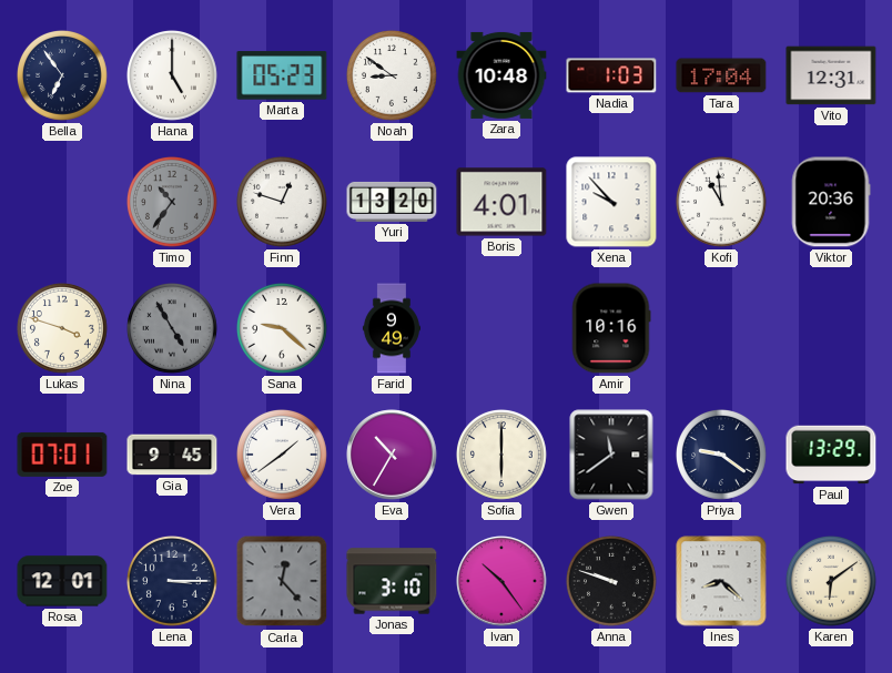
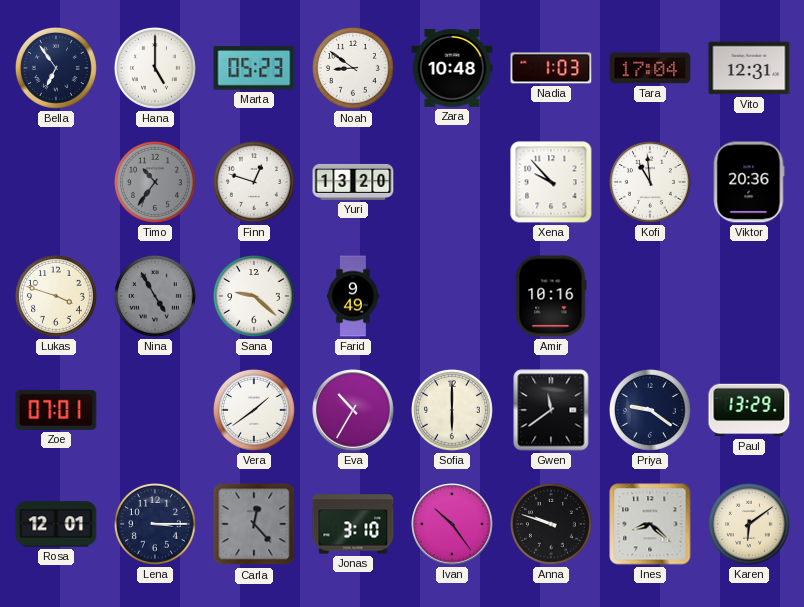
Boris: 4:01 -> none
Gia: 9:45 -> none
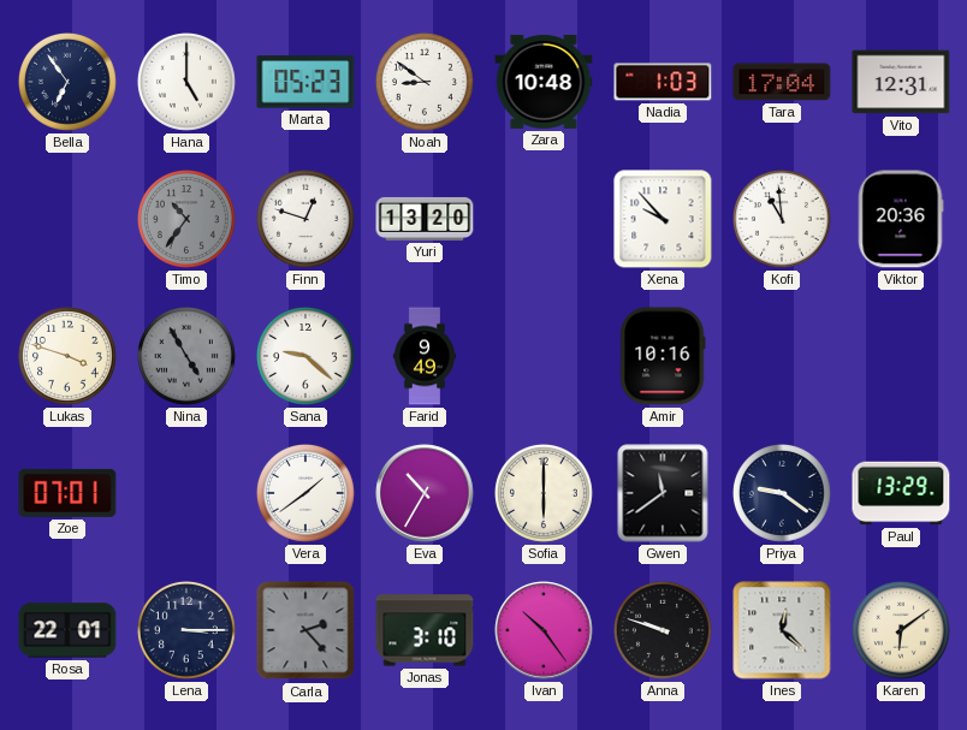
Rosa: 12:01 -> 22:01
Carla: 12:23 -> 2:23
Ines: 8:22 -> 12:22
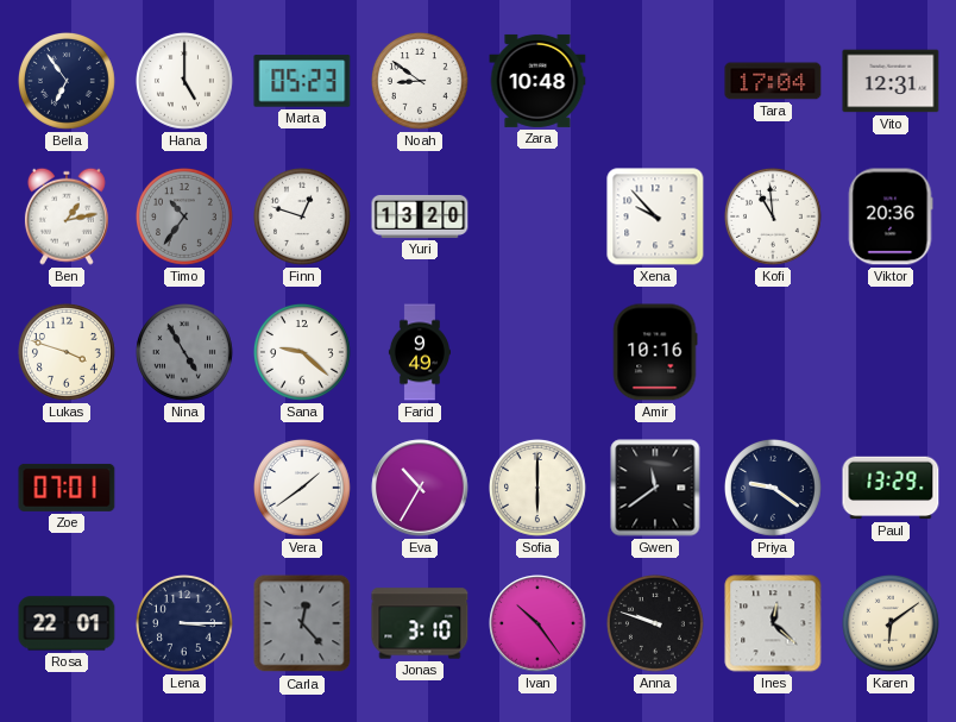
Nadia: 1:03 -> none
Ben: none -> 1:13
Carla: 2:23 -> 12:23
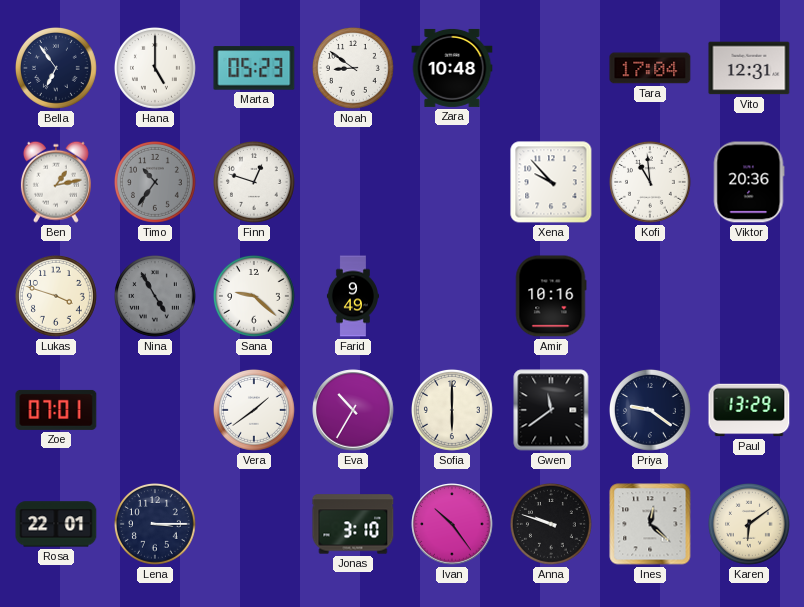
Yuri: 13:20 -> none
Carla: 12:23 -> none
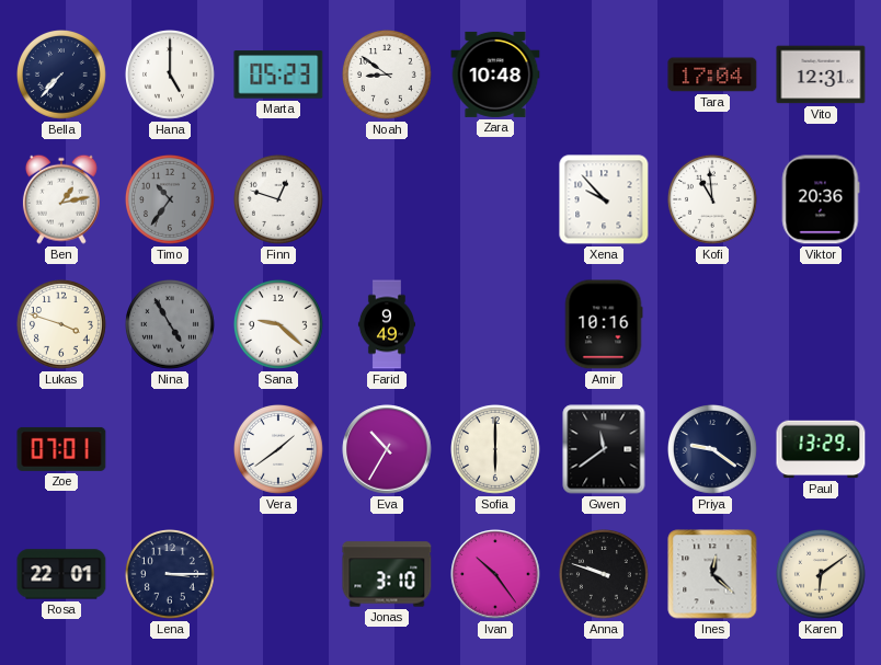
Bella: 6:54 -> 7:37
